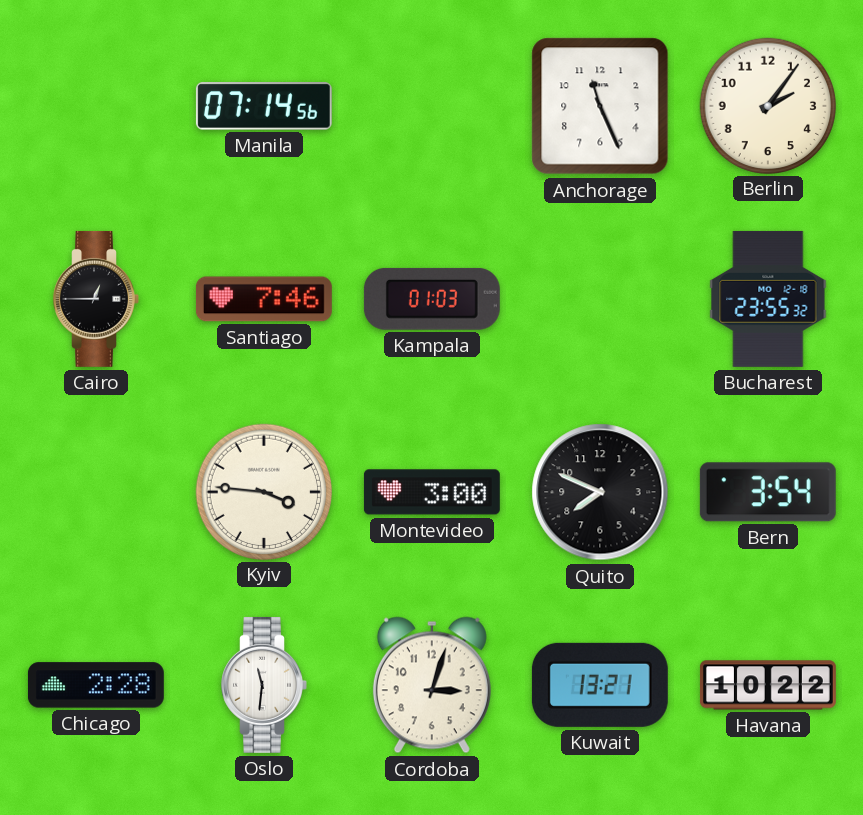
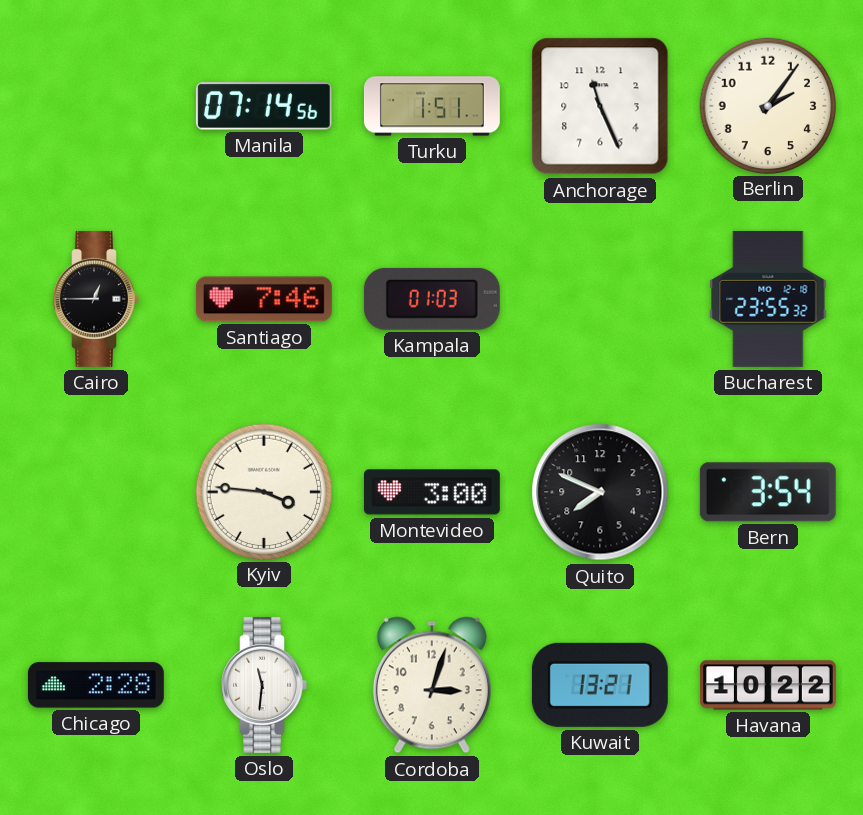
Turku: none -> 1:51
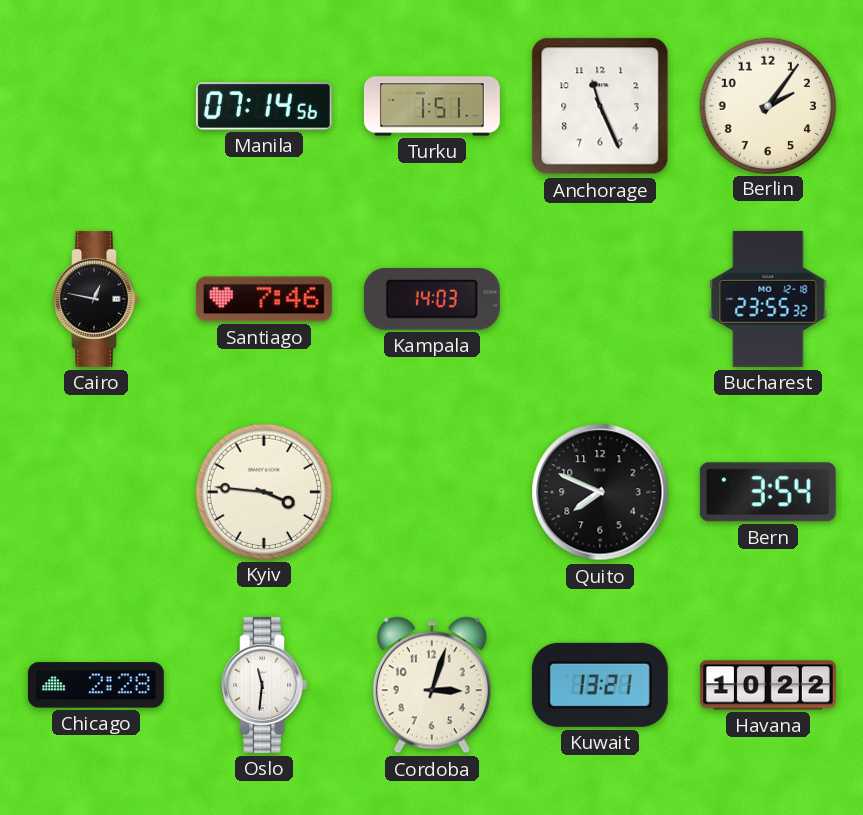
Cairo: 12:45 -> 12:47
Kampala: 01:03 -> 14:03
Montevideo: 3:00 -> none
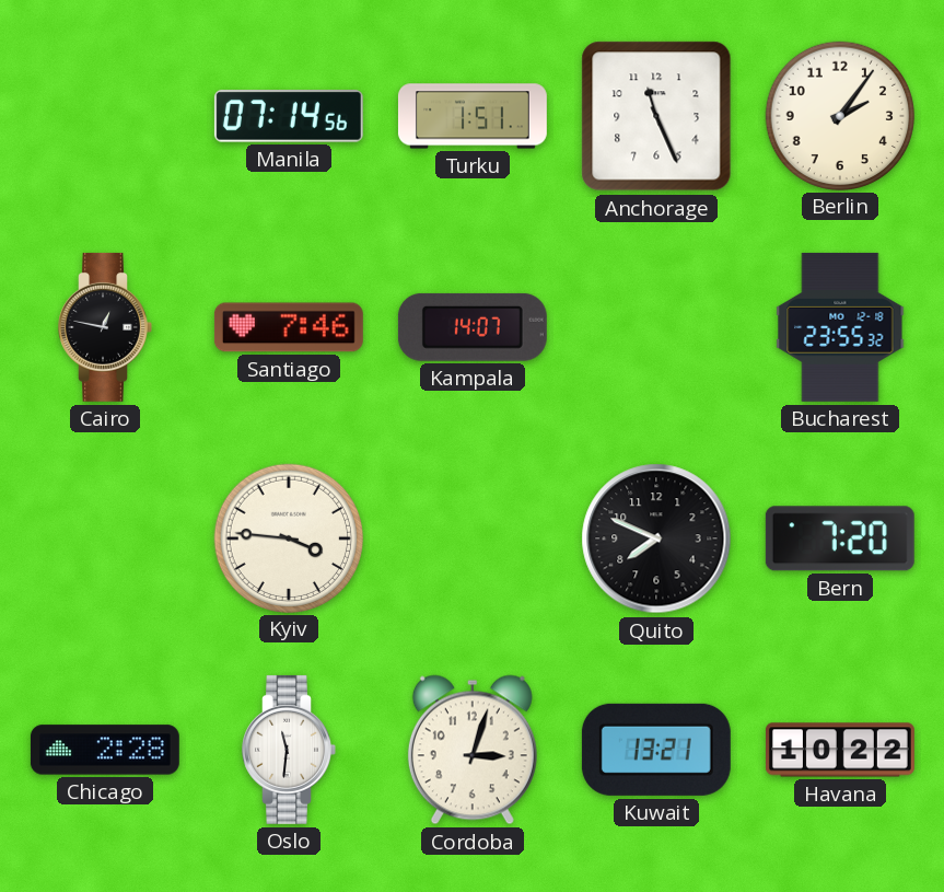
Kampala: 14:03 -> 14:07
Bern: 3:54 -> 7:20
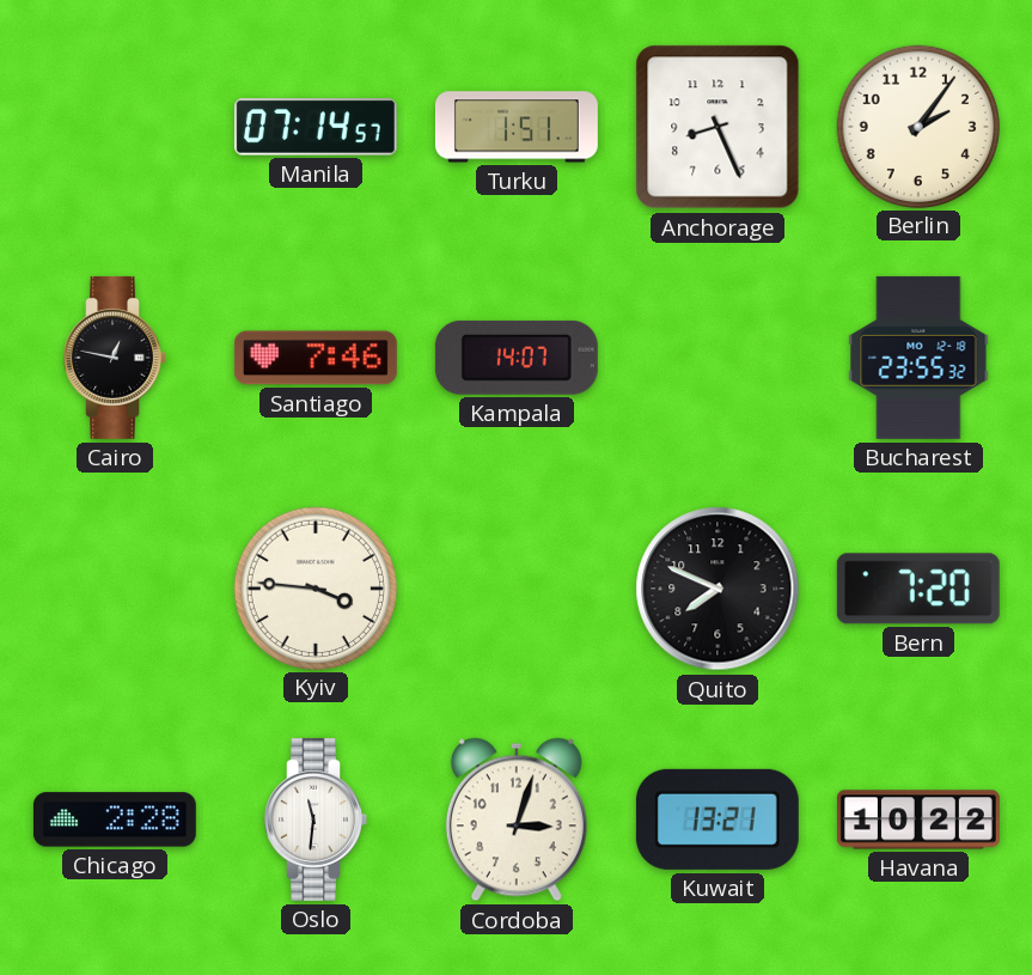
Manila: 07:14:56 -> 07:14:57
Anchorage: 11:26 -> 8:26
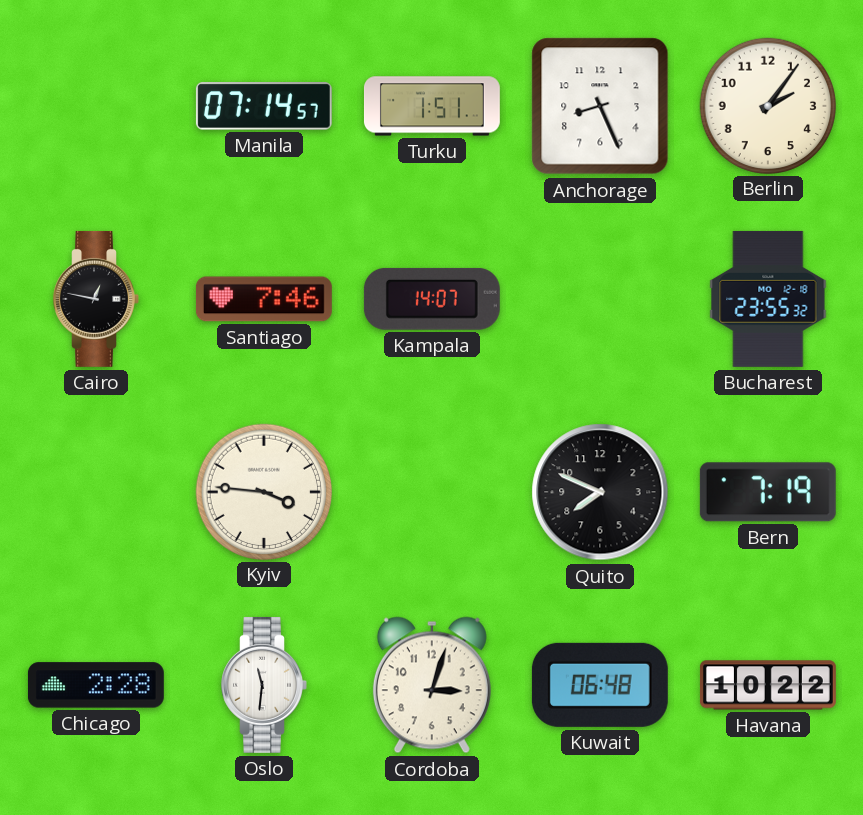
Bern: 7:20 -> 7:19
Kuwait: 13:21 -> 06:48
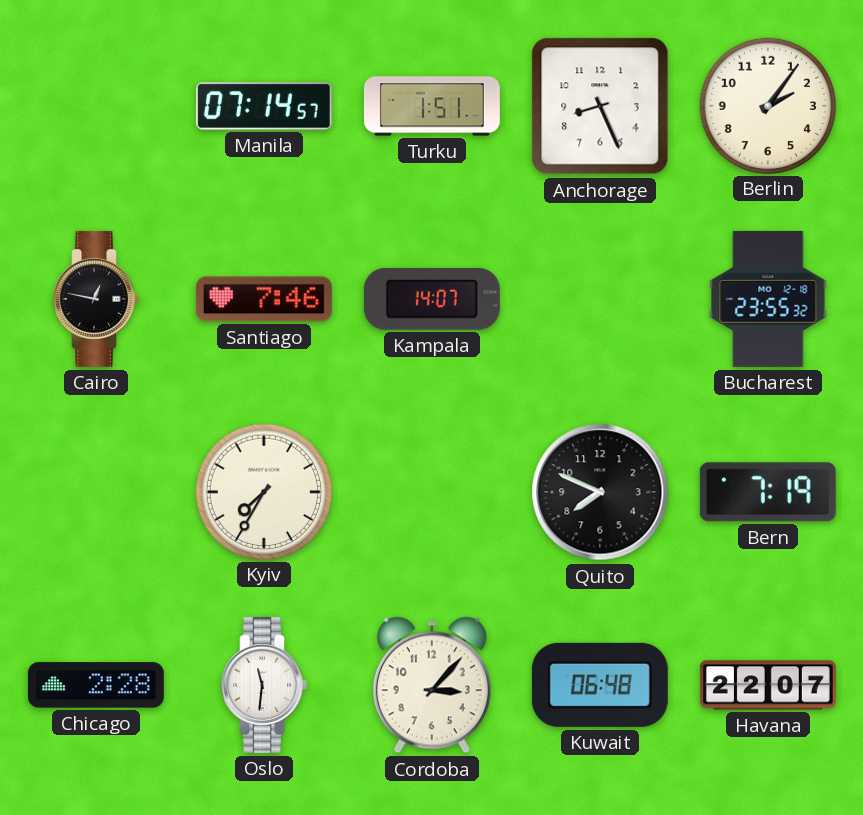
Kyiv: 3:46 -> 7:35
Cordoba: 3:03 -> 3:07
Havana: 10:22 -> 22:07
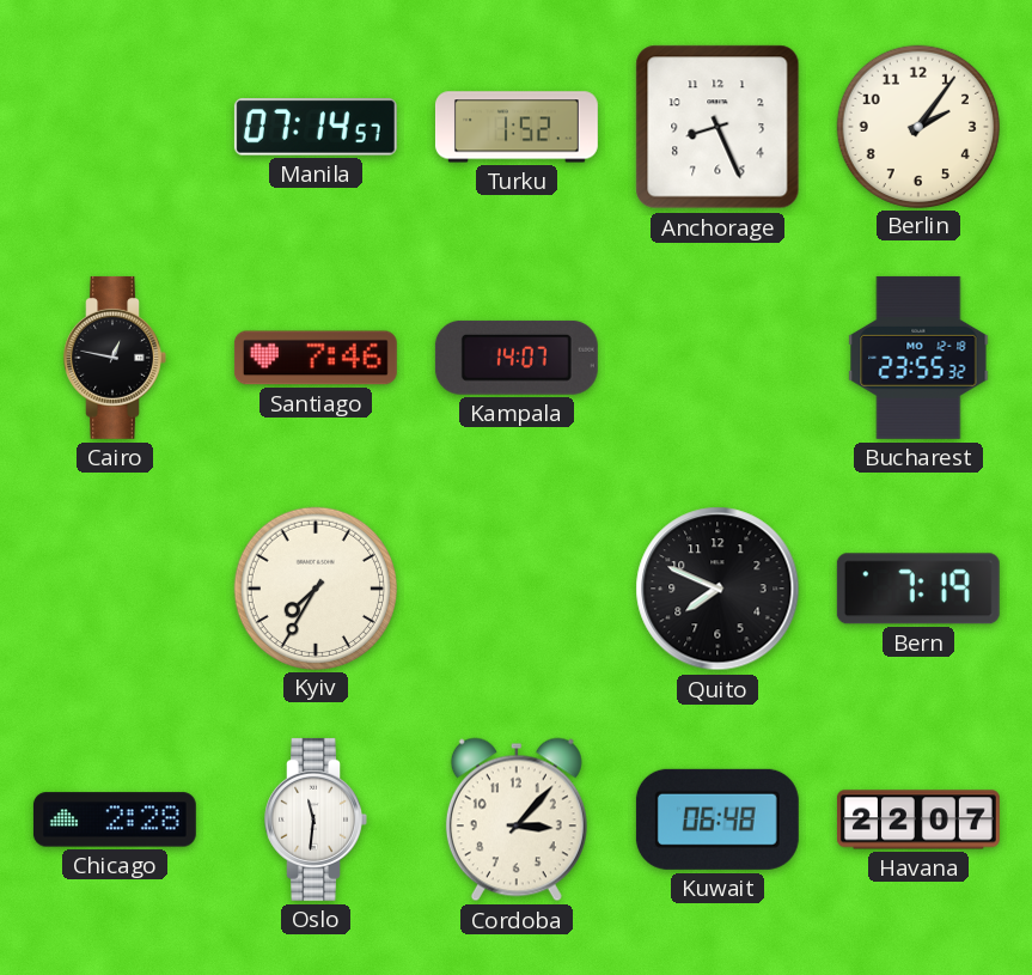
Turku: 1:51 -> 1:52
